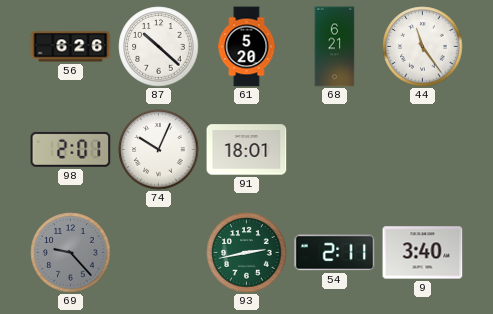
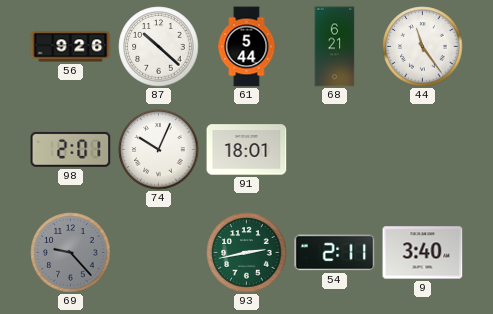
56: 6:26 -> 9:26
61: 5:20 -> 5:44
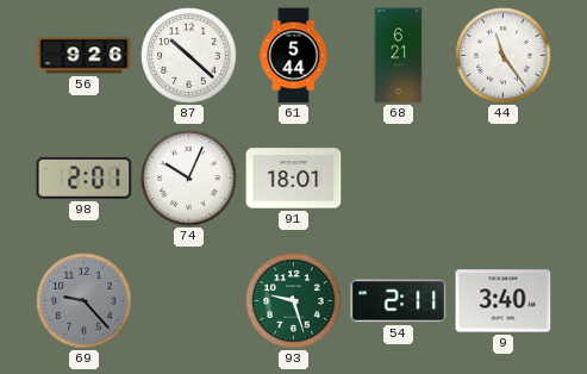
93: 2:43 -> 9:27
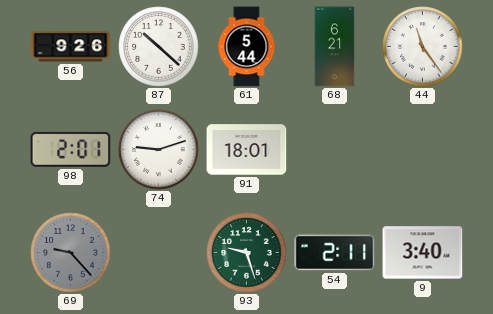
74: 10:04 -> 9:12
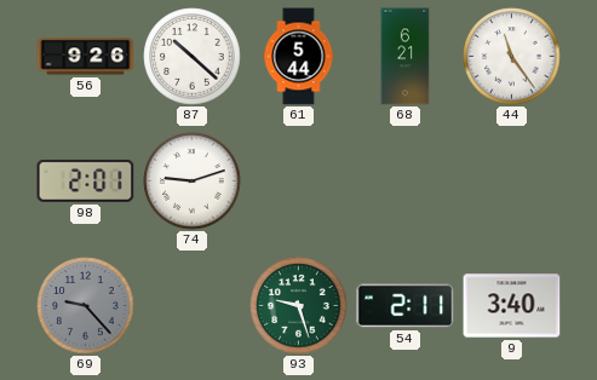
91: 18:01 -> none
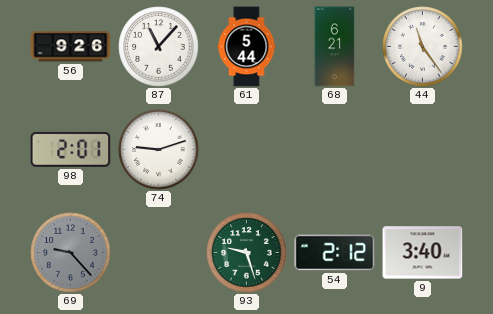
87: 10:22 -> 11:07
54: 2:11 -> 2:12
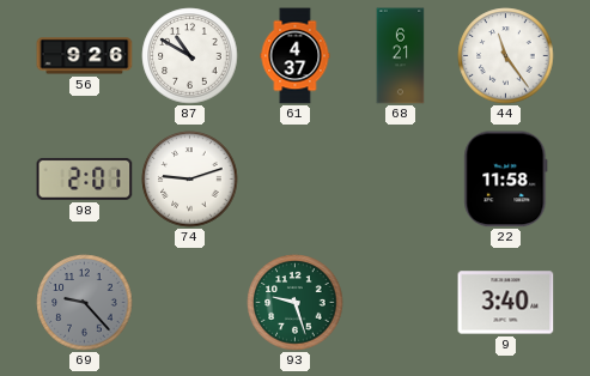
87: 11:07 -> 10:50
61: 5:44 -> 4:37
22: none -> 11:58
54: 2:12 -> none
